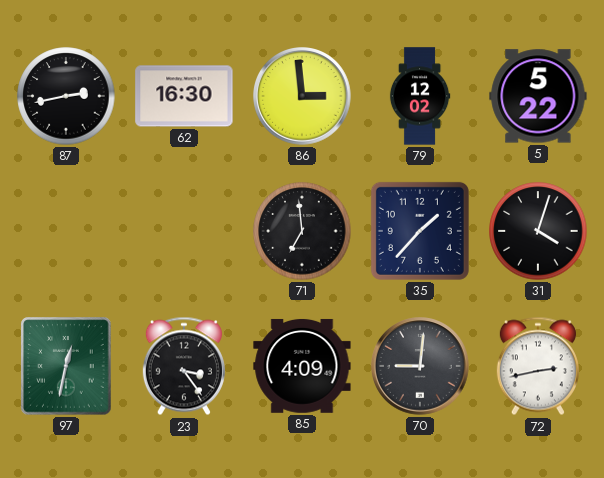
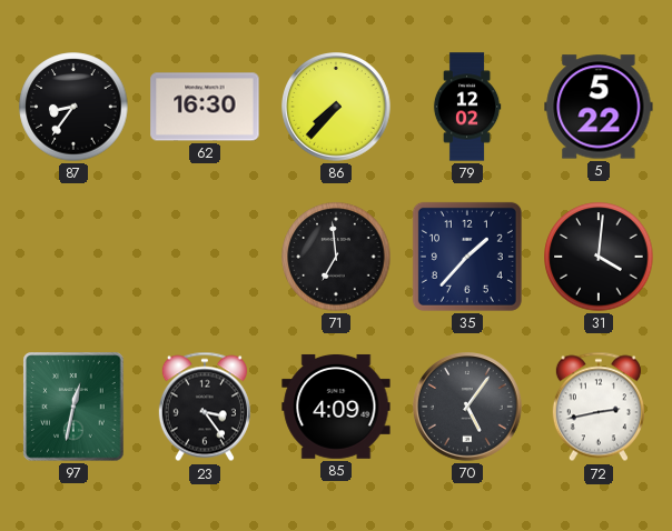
87: 2:43 -> 8:36
86: 2:59 -> 7:37
31: 4:03 -> 4:01
70: 9:01 -> 5:06
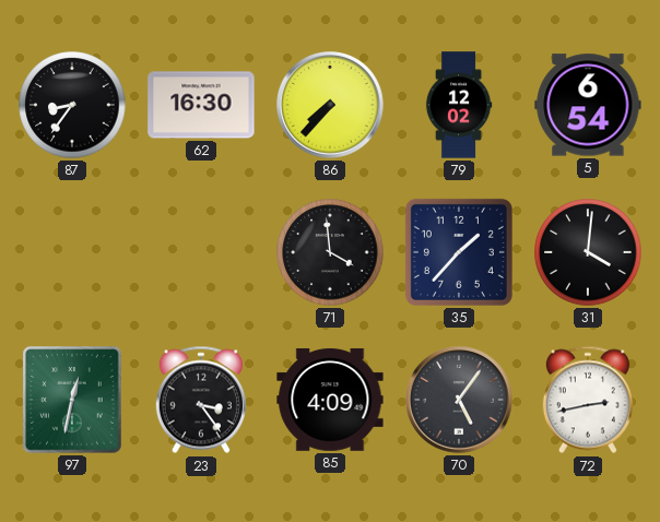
5: 5:22 -> 6:54
71: 6:59 -> 3:59
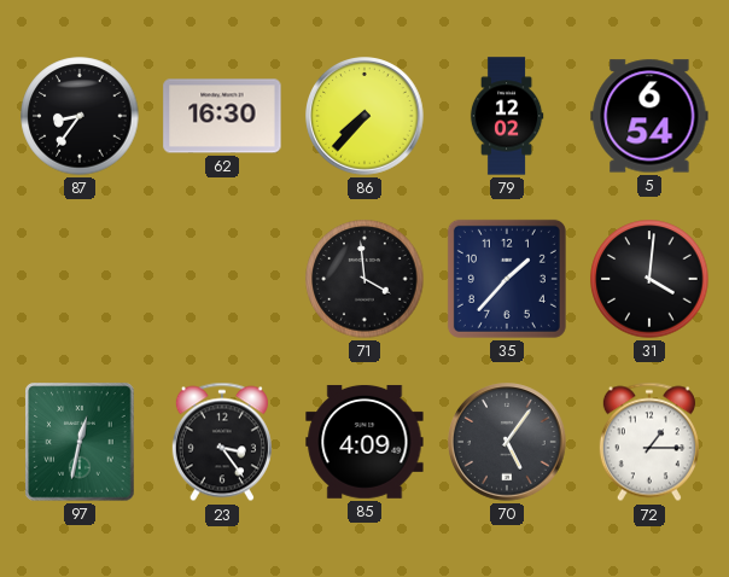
72: 2:43 -> 1:15
